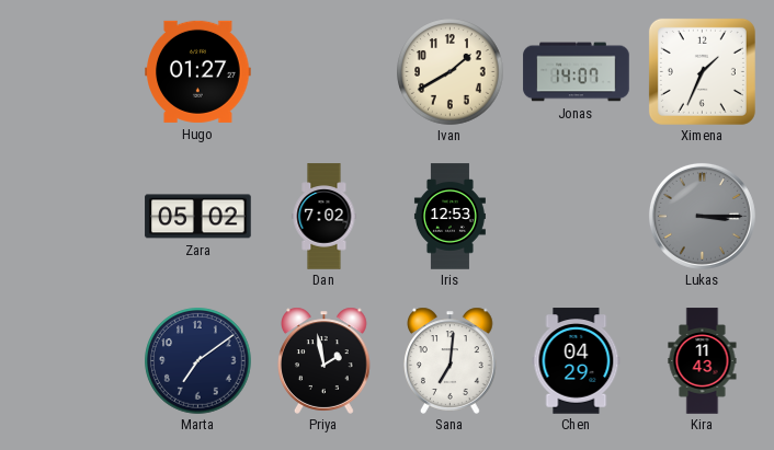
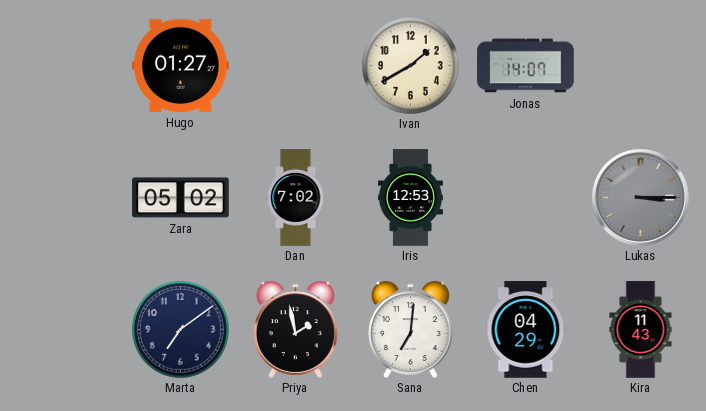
Ximena: 1:34 -> none
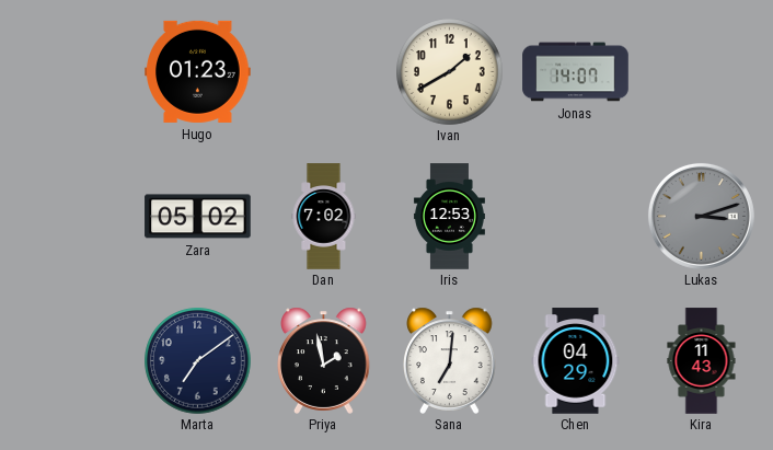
Hugo: 01:27 -> 01:23
Lukas: 3:15 -> 3:12
